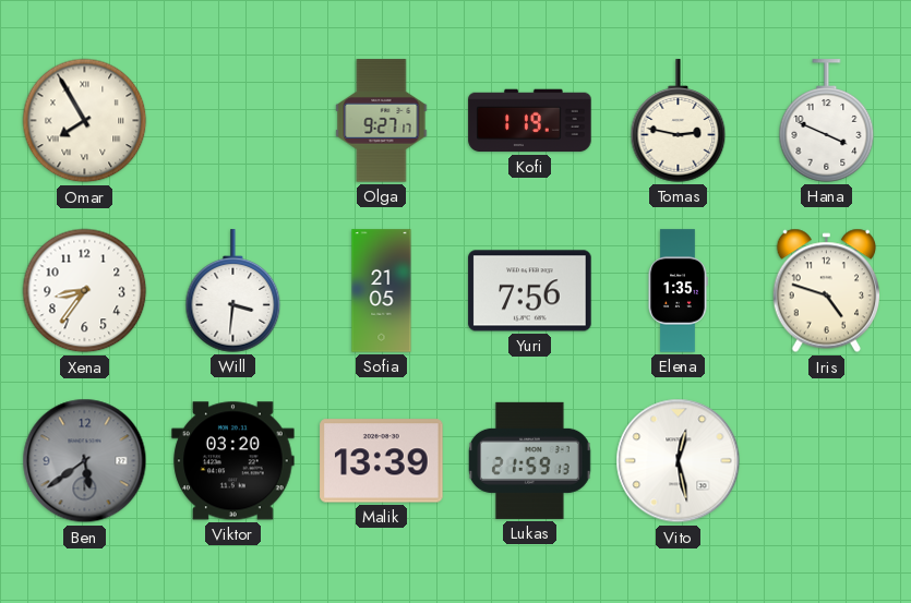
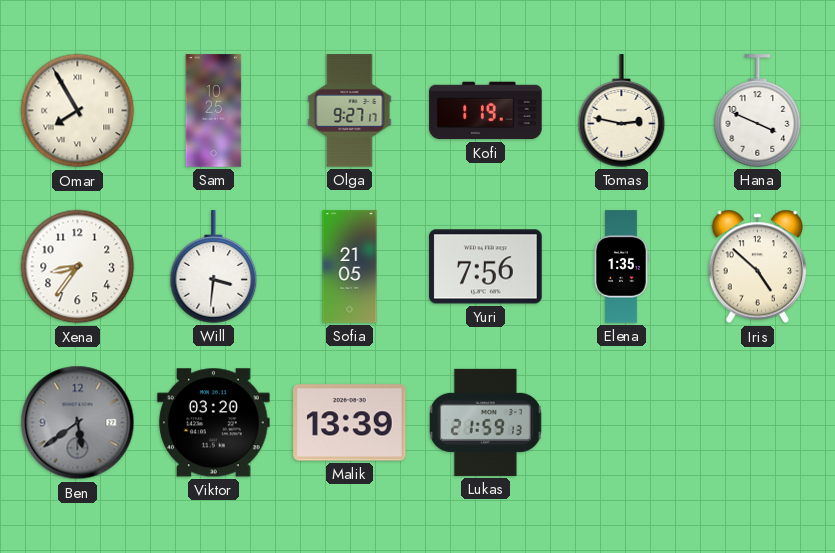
Sam: none -> 10:25
Iris: 4:48 -> 4:52
Vito: 12:28 -> none
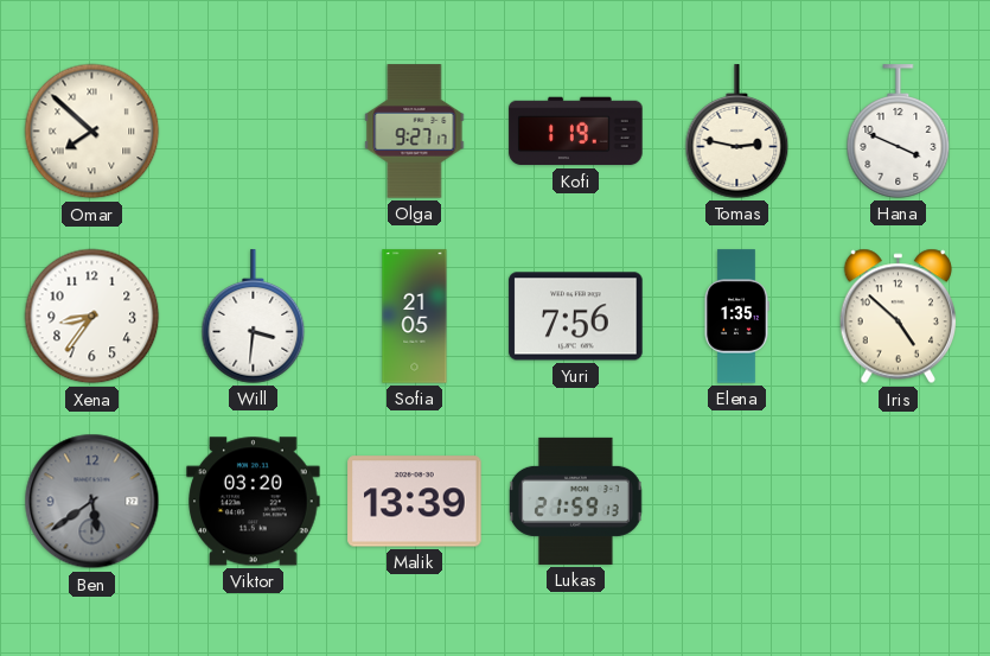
Omar: 7:55 -> 7:52
Sam: 10:25 -> none
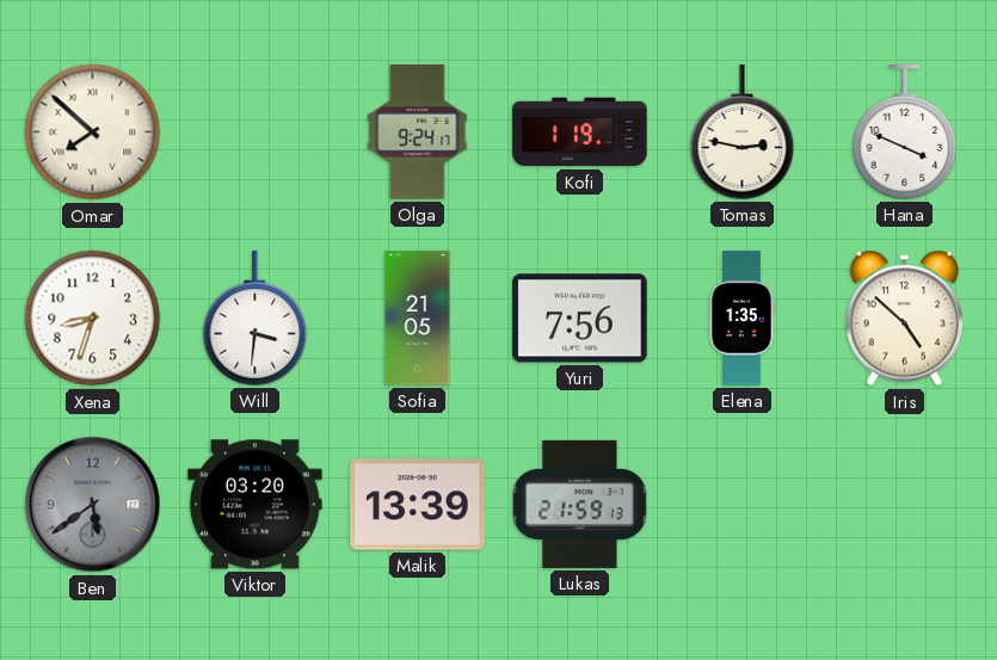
Olga: 9:27 -> 9:24
Xena: 8:36 -> 8:33
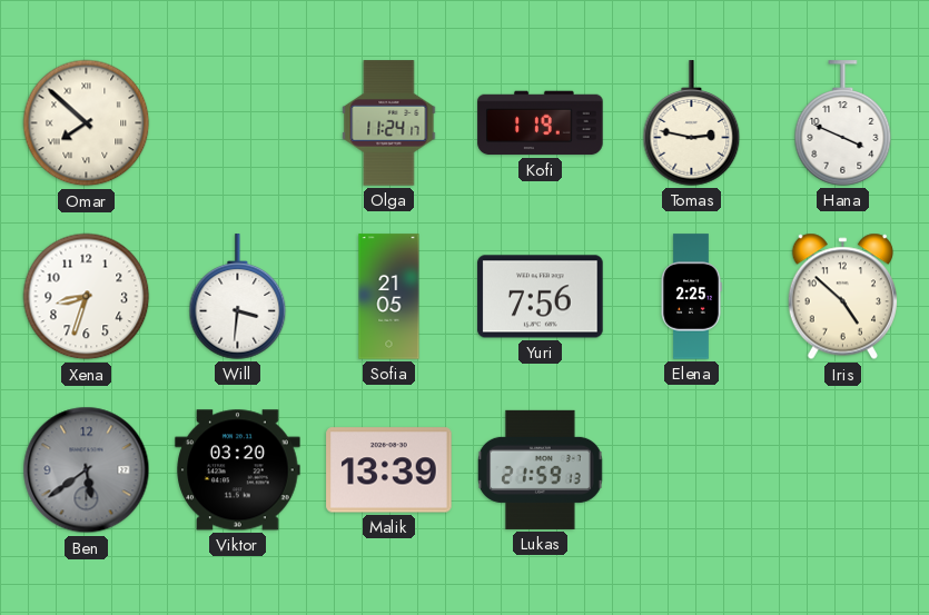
Olga: 9:24 -> 11:24
Elena: 1:35 -> 2:25
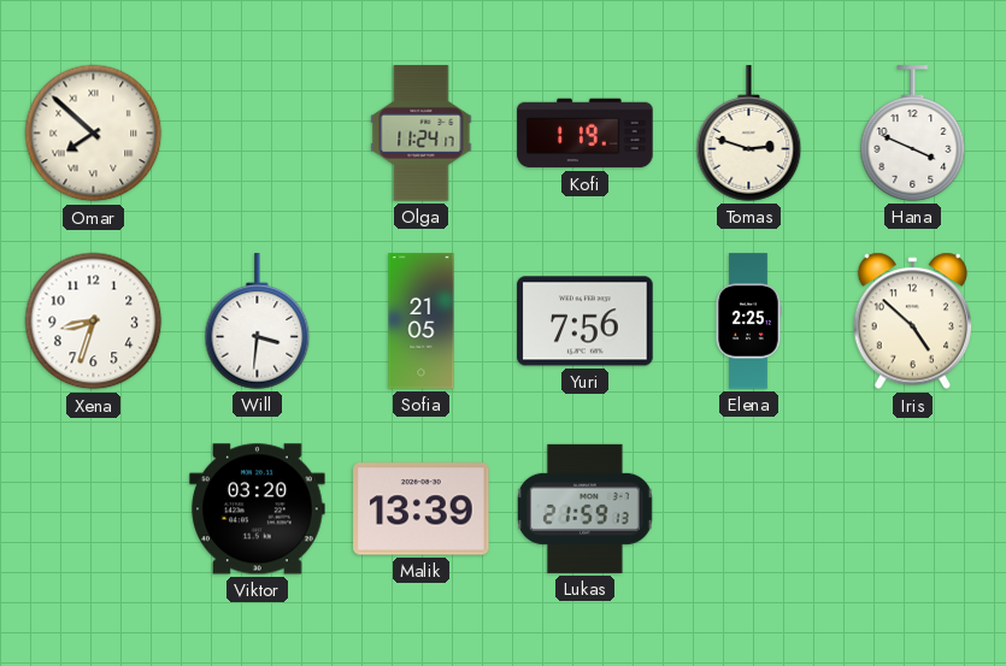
Tomas: 2:47 -> 2:48
Ben: 5:39 -> none
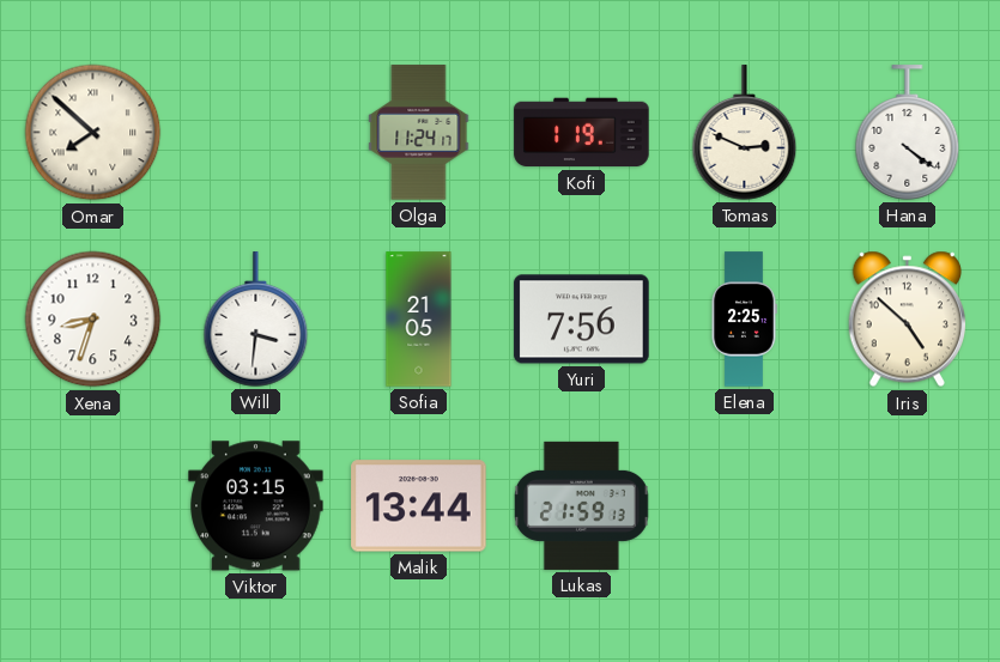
Tomas: 2:48 -> 2:49
Hana: 3:49 -> 4:21
Viktor: 03:20 -> 03:15
Malik: 13:39 -> 13:44
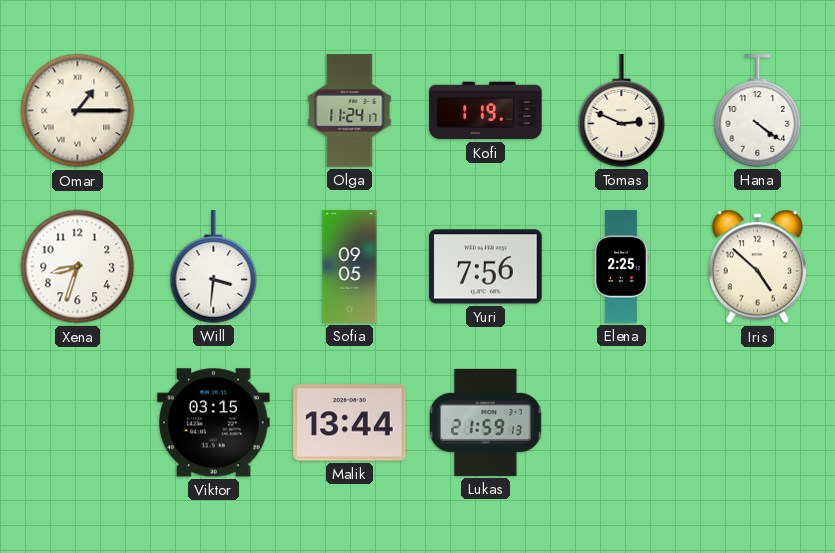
Omar: 7:52 -> 1:15
Sofia: 21:05 -> 09:05
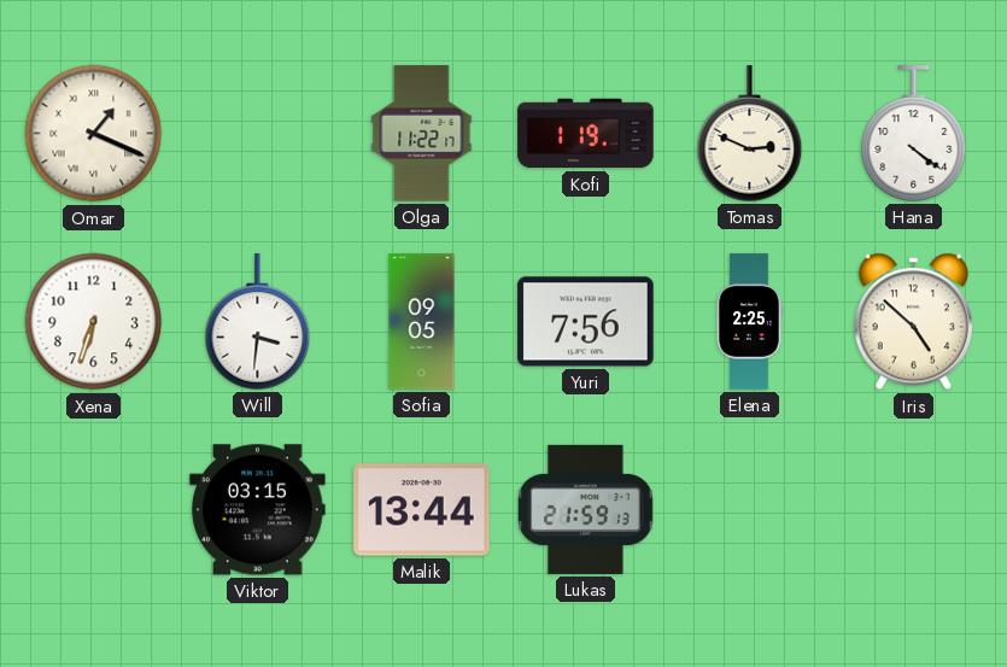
Omar: 1:15 -> 1:19
Olga: 11:24 -> 11:22
Xena: 8:33 -> 6:33
